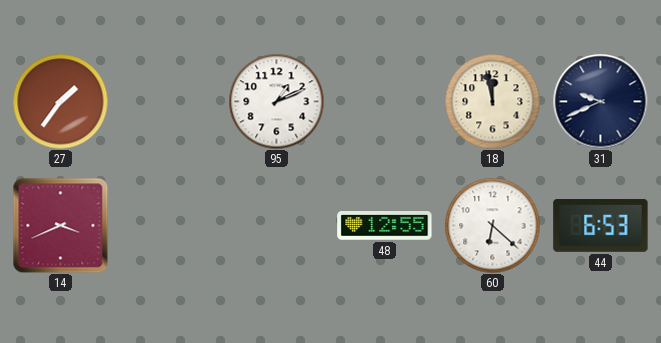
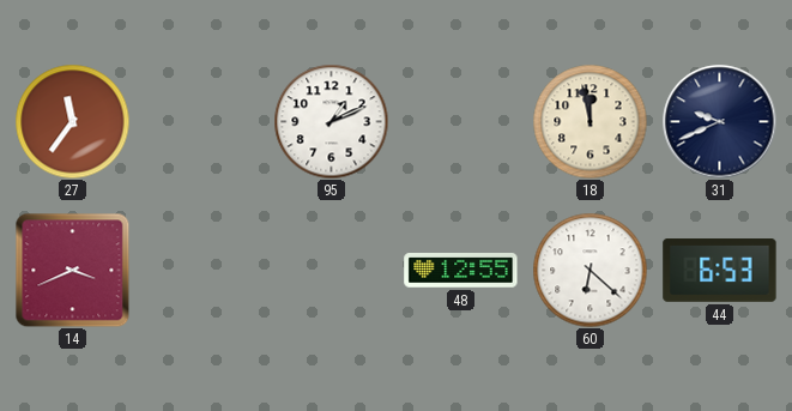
27: 1:36 -> 11:36
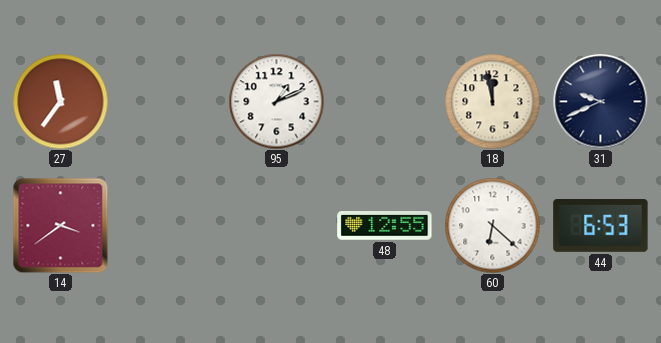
14: 3:41 -> 3:39
